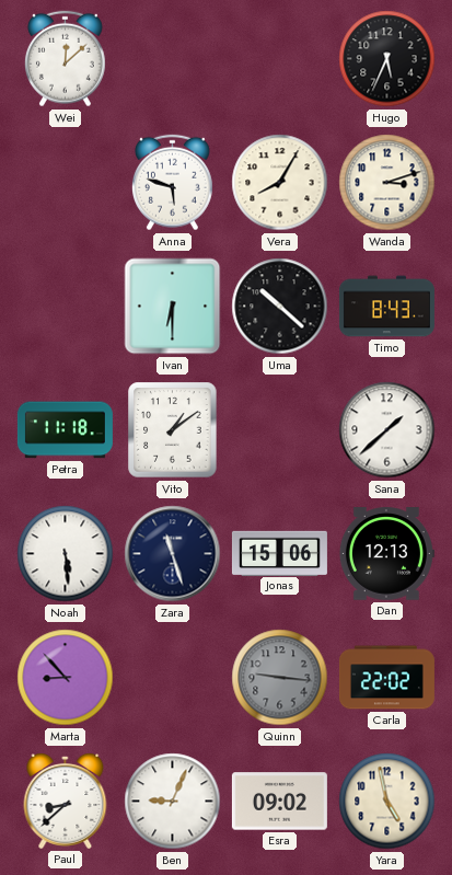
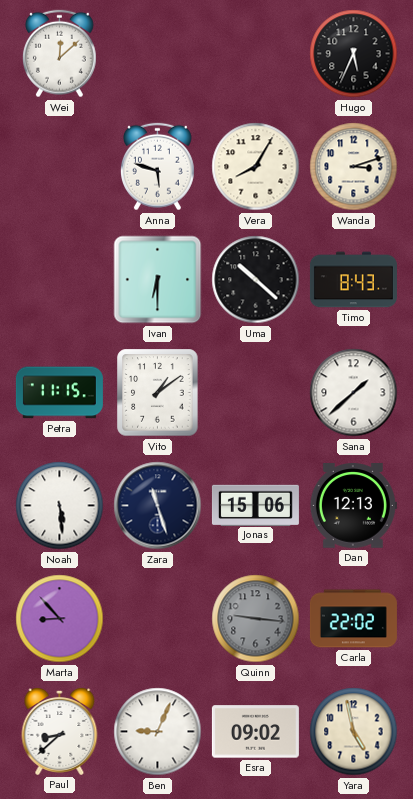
Petra: 11:18 -> 11:15
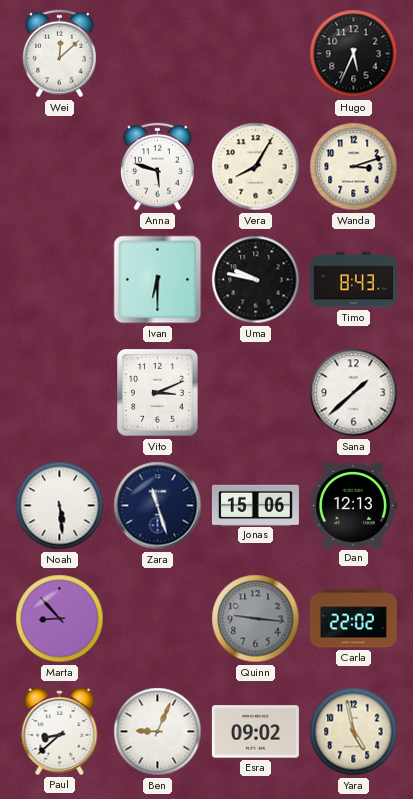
Uma: 10:22 -> 9:47
Petra: 11:15 -> none
Vito: 1:09 -> 3:11
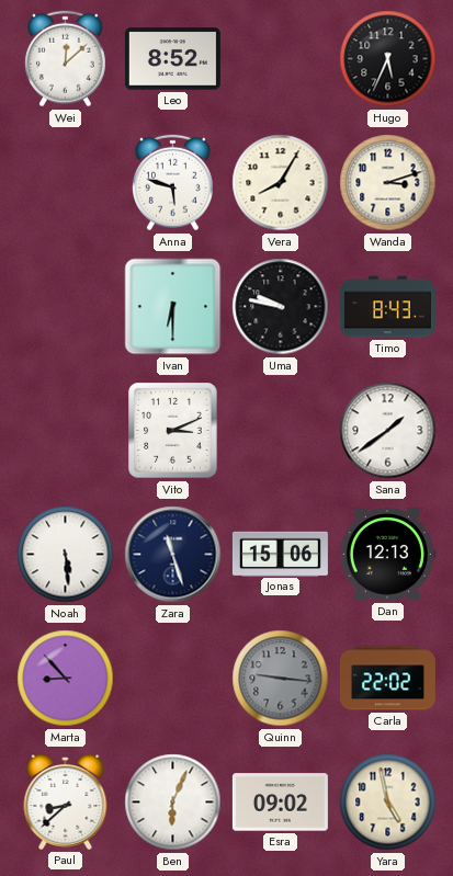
Leo: none -> 8:52
Sana: 1:38 -> 1:39
Ben: 9:04 -> 6:04
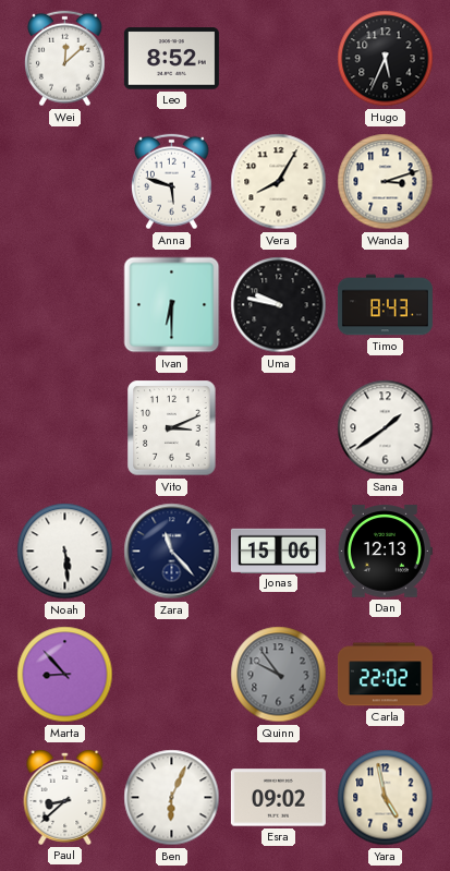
Zara: 11:27 -> 11:23
Quinn: 9:16 -> 9:54
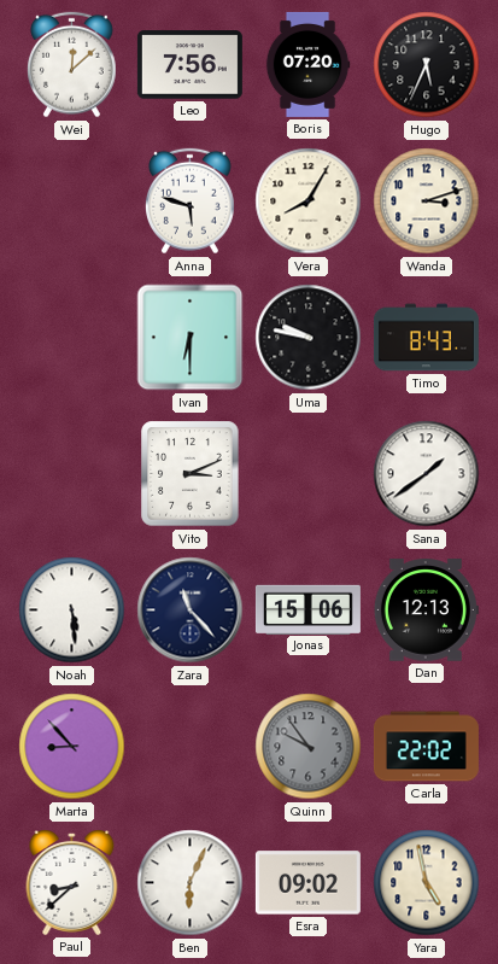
Leo: 8:52 -> 7:56
Boris: none -> 07:20
